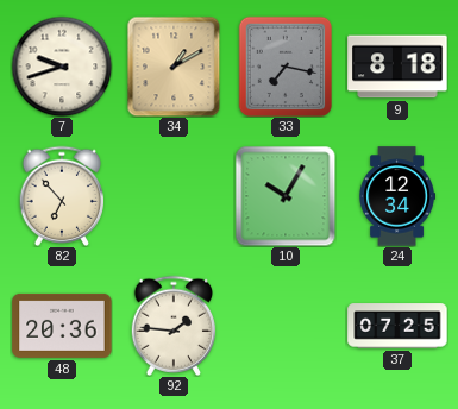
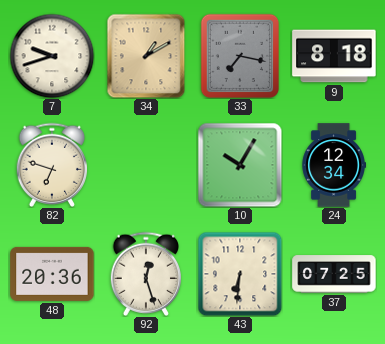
82: 6:53 -> 6:48
92: 1:46 -> 12:27
43: none -> 6:31
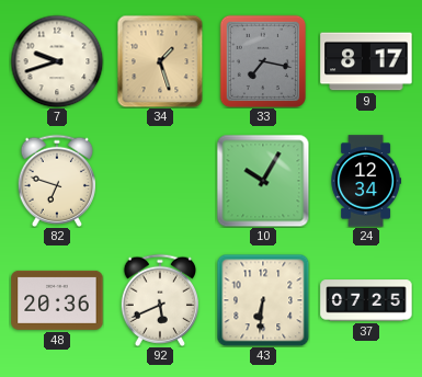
34: 1:10 -> 1:27
9: 8:18 -> 8:17
92: 12:27 -> 5:41
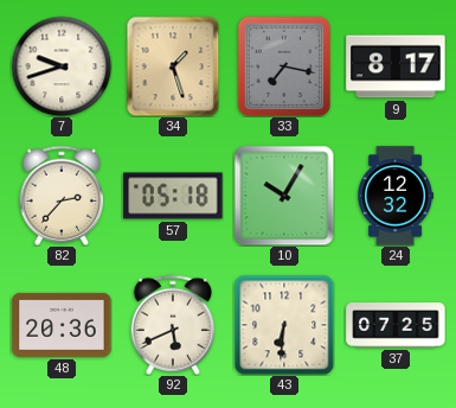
82: 6:48 -> 2:37
57: none -> 05:18
24: 12:34 -> 12:32
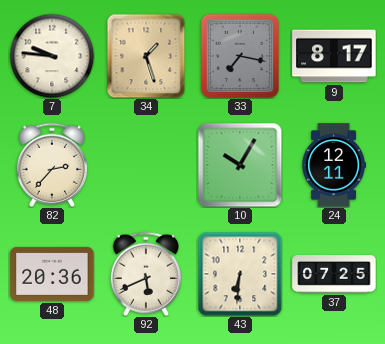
7: 9:42 -> 9:46
57: 05:18 -> none
24: 12:32 -> 12:11
